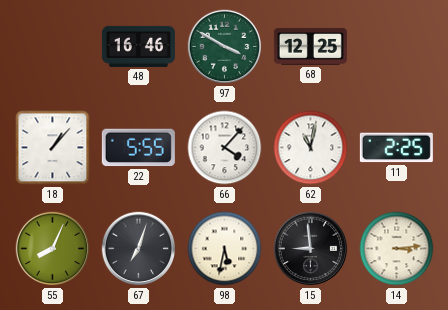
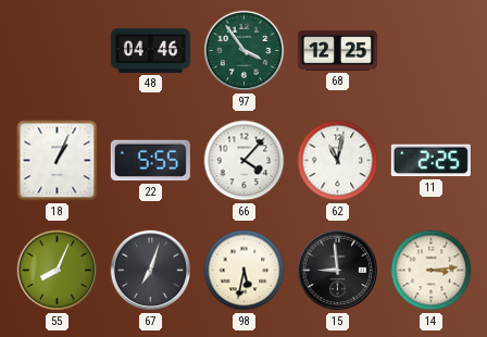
48: 16:46 -> 04:46
97: 3:50 -> 3:54
18: 1:07 -> 1:04
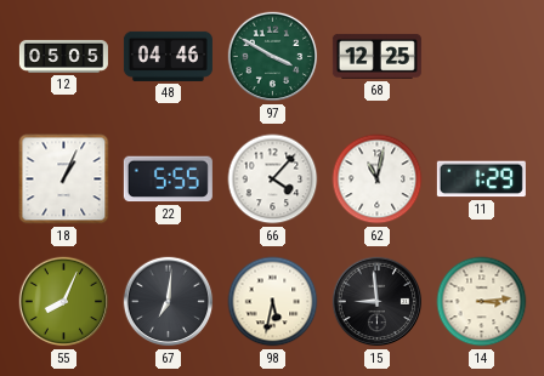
12: none -> 05:05
97: 3:54 -> 3:50
11: 2:25 -> 1:29
67: 7:03 -> 7:01
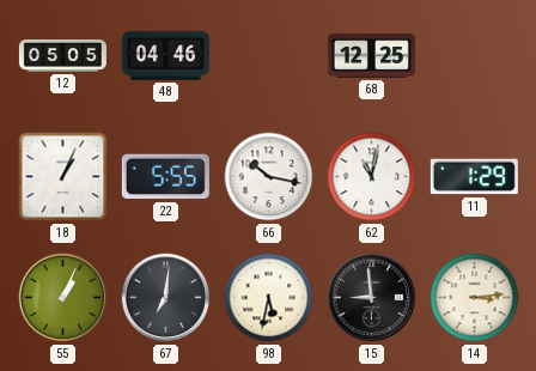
97: 3:50 -> none
66: 4:07 -> 10:17
55: 8:04 -> 1:04
